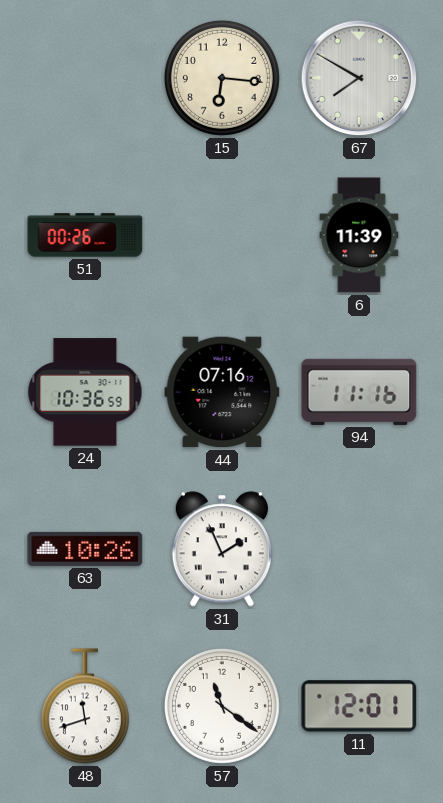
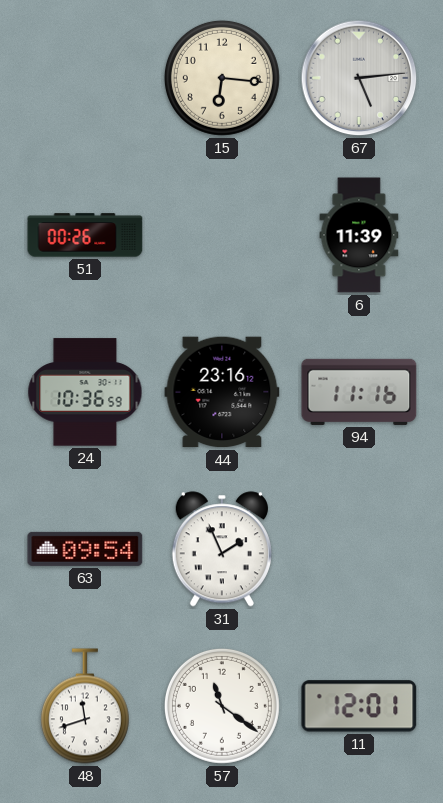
67: 7:50 -> 5:14
44: 07:16 -> 23:16
63: 10:26 -> 09:54
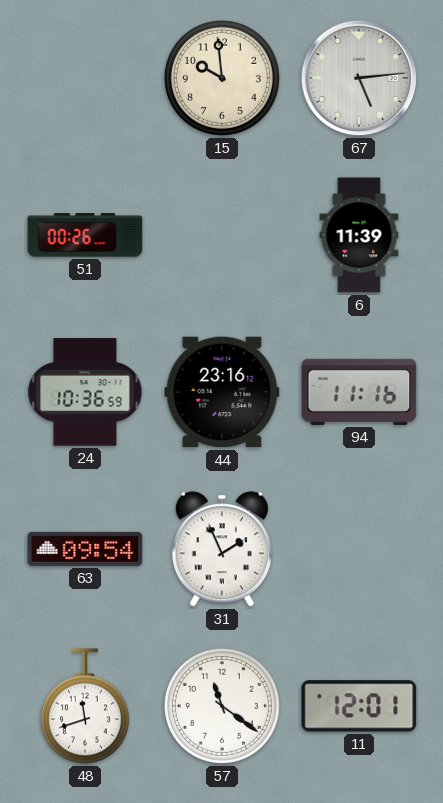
15: 6:16 -> 9:59
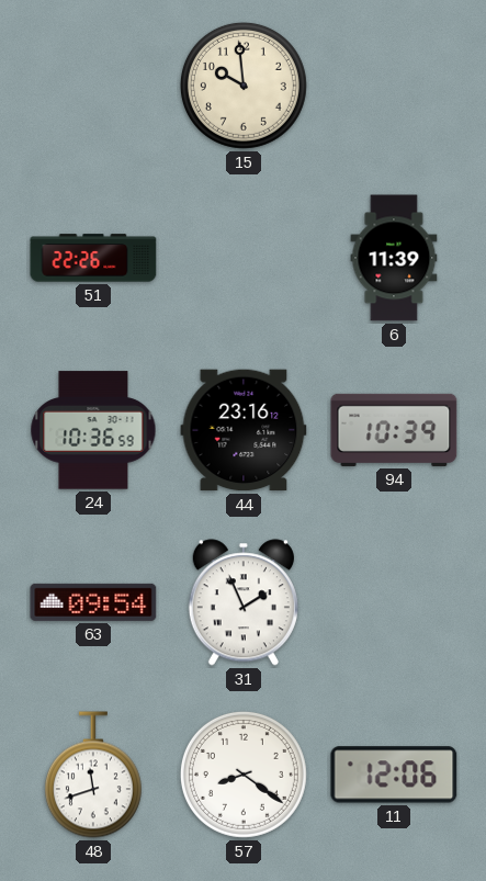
67: 5:14 -> none
51: 00:26 -> 22:26
94: 11:16 -> 10:39
57: 11:21 -> 8:21
11: 12:01 -> 12:06
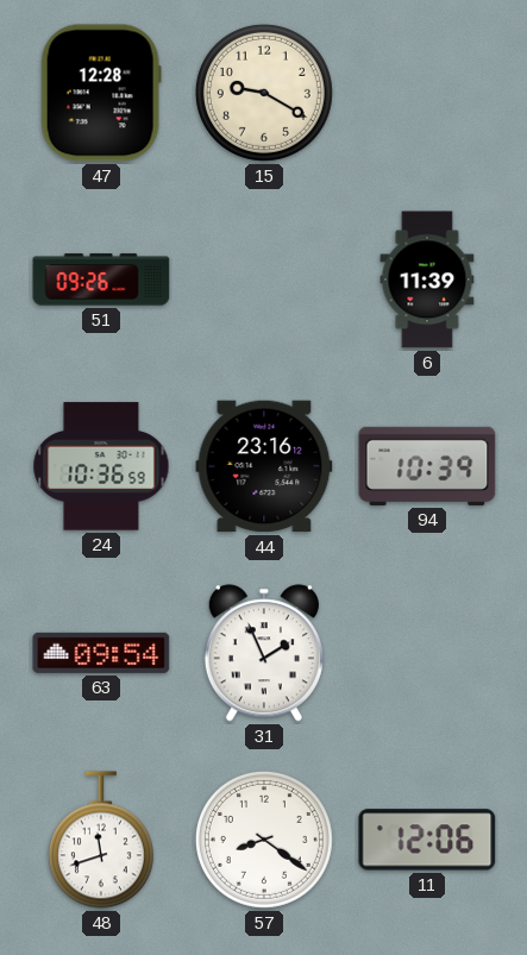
47: none -> 12:28
15: 9:59 -> 9:20
51: 22:26 -> 09:26
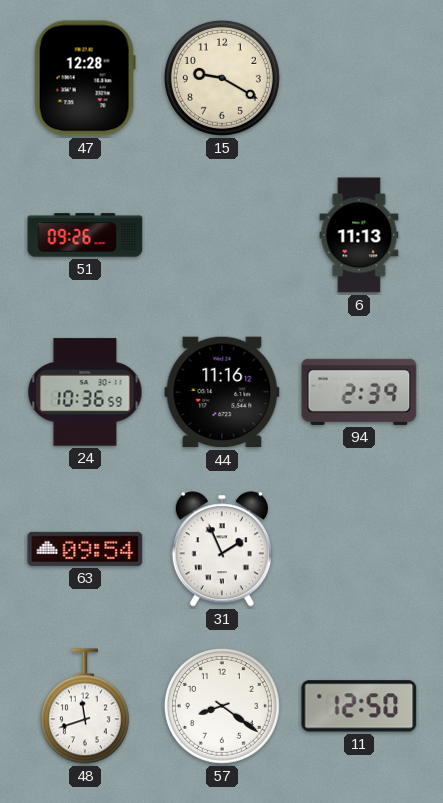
6: 11:39 -> 11:13
44: 23:16 -> 11:16
94: 10:39 -> 2:39
11: 12:06 -> 12:50
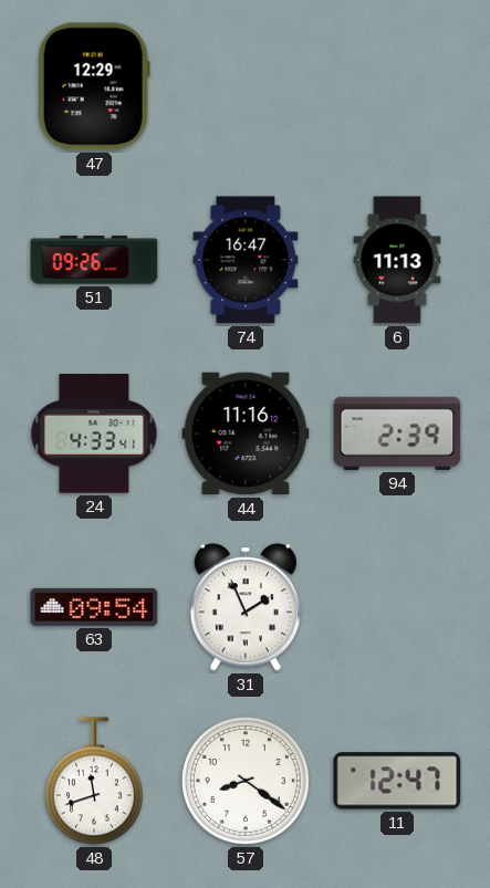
47: 12:28 -> 12:29
15: 9:20 -> none
74: none -> 16:47
24: 10:36 -> 4:33
11: 12:50 -> 12:47
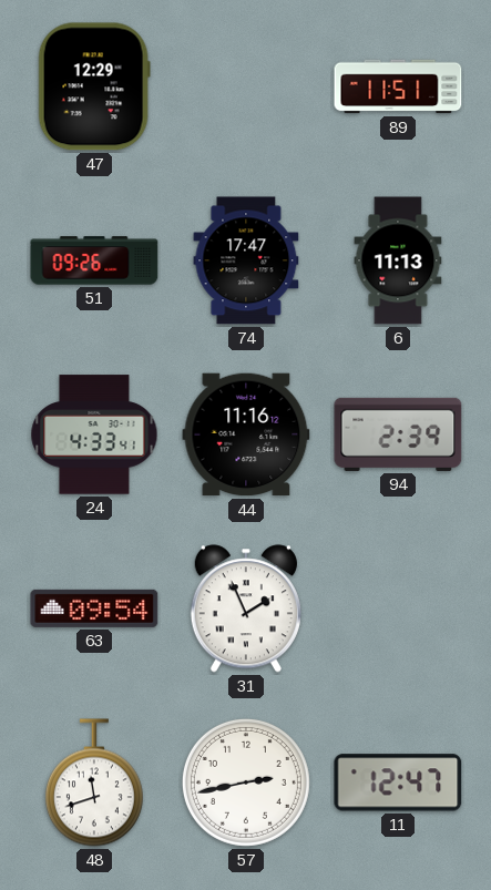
89: none -> 11:51
74: 16:47 -> 17:47
57: 8:21 -> 2:43
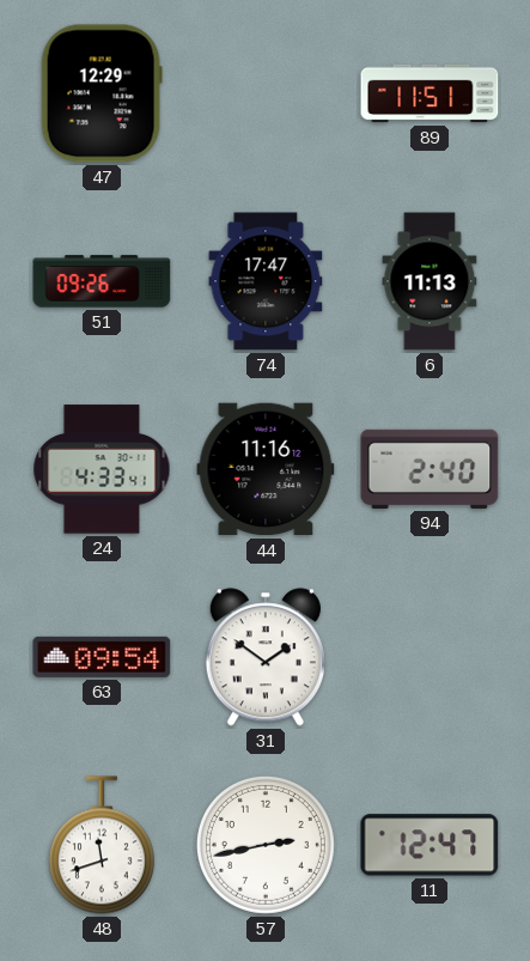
94: 2:39 -> 2:40
31: 1:56 -> 1:51
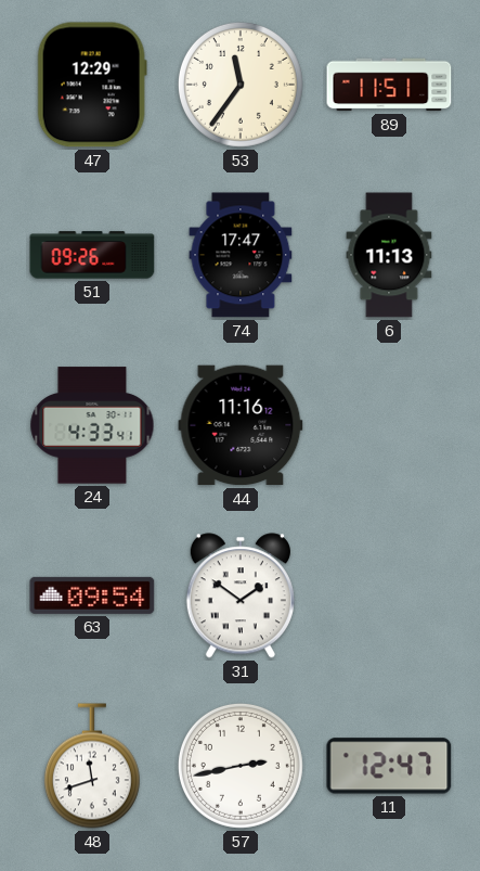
53: none -> 11:36
94: 2:40 -> none
